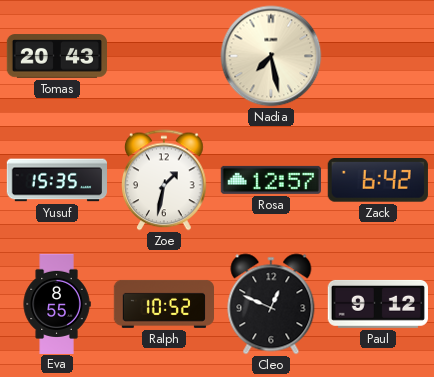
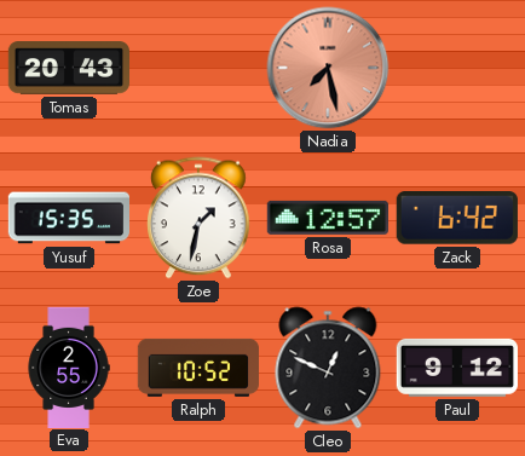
Nadia dial: cream -> salmon
Eva: 8:55 -> 2:55
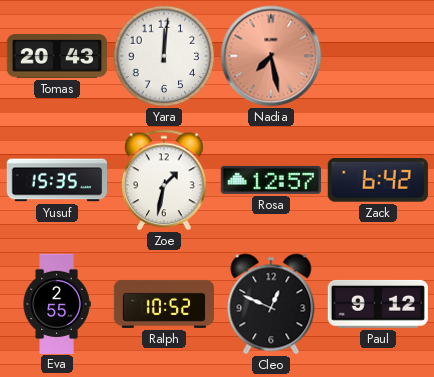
Yara: none -> 12:01
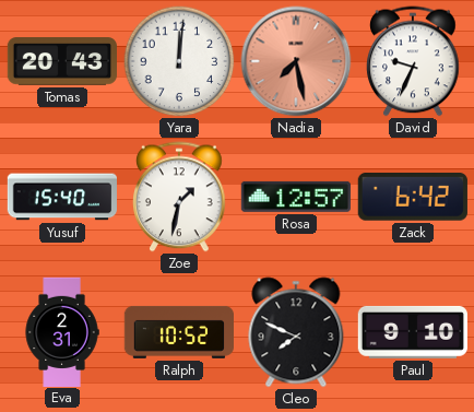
David: none -> 9:34
Yusuf: 15:35 -> 15:40
Eva: 2:55 -> 2:31
Cleo: 12:49 -> 7:49
Paul: 9:12 -> 9:10
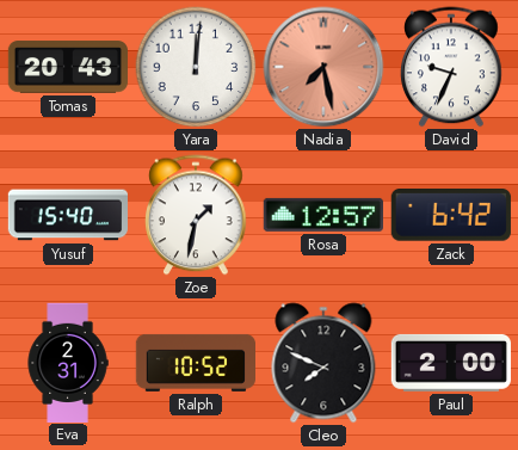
Paul: 9:10 -> 2:00
